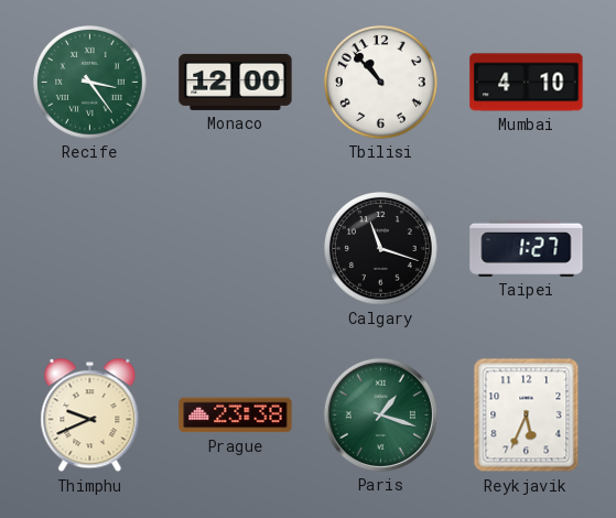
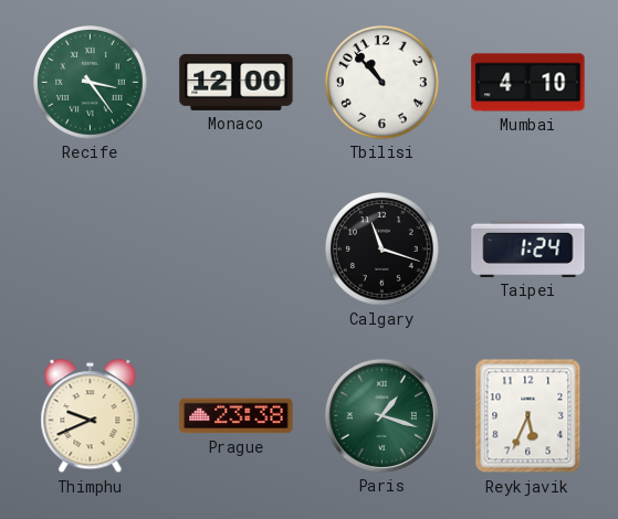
Taipei: 1:27 -> 1:24
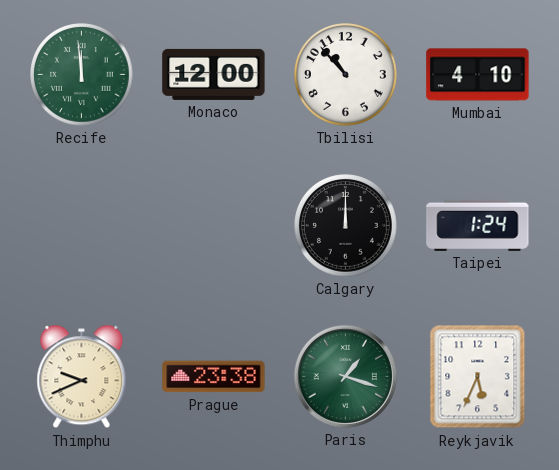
Recife: 3:24 -> 11:59
Calgary: 11:18 -> 12:00
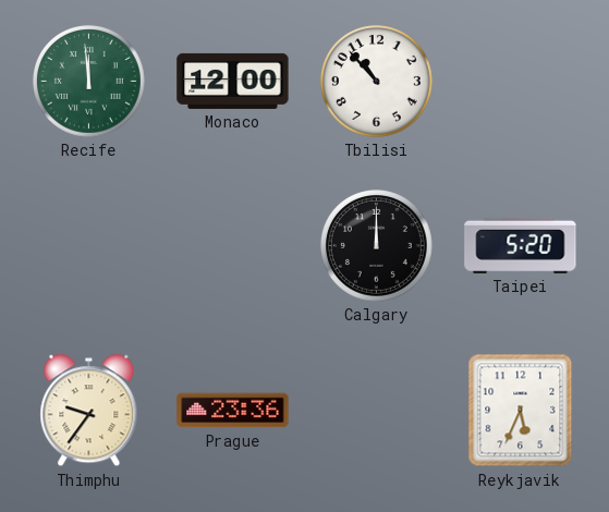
Mumbai: 4:10 -> none
Taipei: 1:24 -> 5:20
Thimphu: 9:41 -> 9:36
Prague: 23:38 -> 23:36
Paris: 1:18 -> none
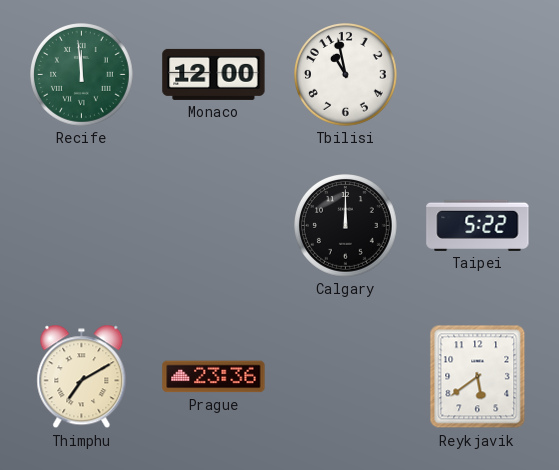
Tbilisi: 10:53 -> 10:58
Taipei: 5:20 -> 5:22
Thimphu: 9:36 -> 7:10
Reykjavik: 5:34 -> 5:39
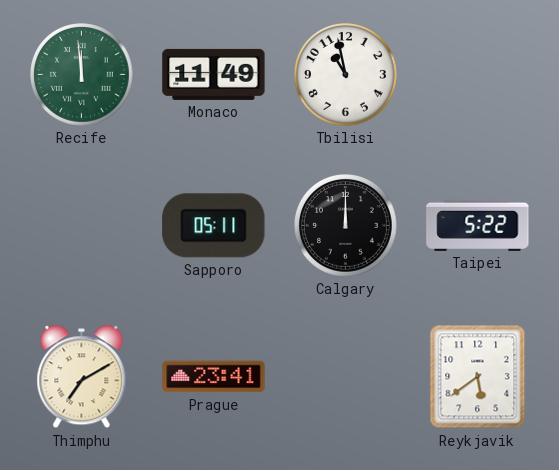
Monaco: 12:00 -> 11:49
Sapporo: none -> 05:11
Prague: 23:36 -> 23:41
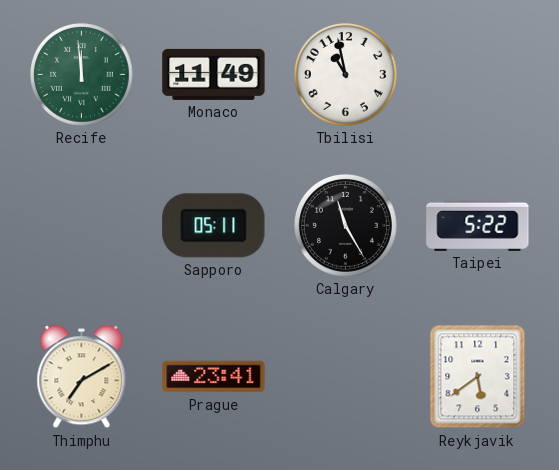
Calgary: 12:00 -> 11:25
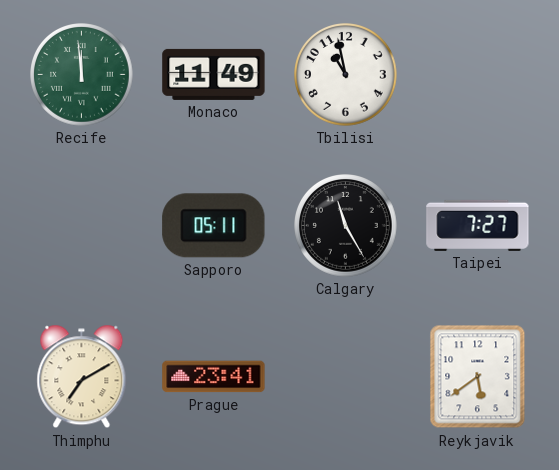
Taipei: 5:22 -> 7:27
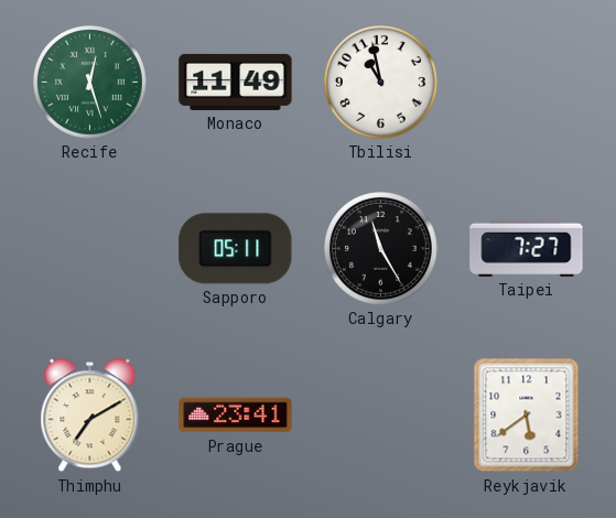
Recife: 11:59 -> 12:27
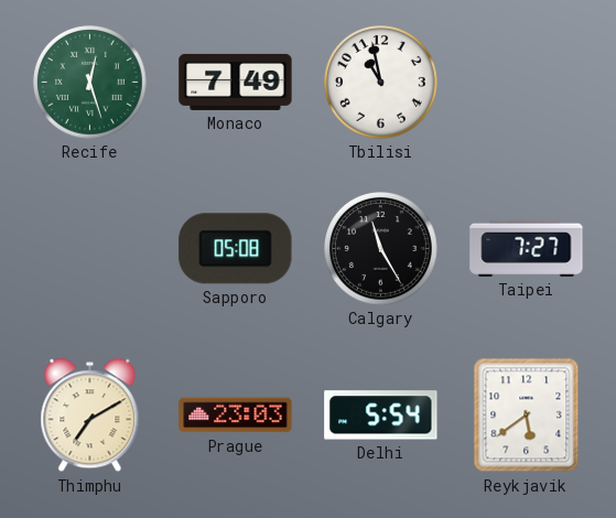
Monaco: 11:49 -> 7:49
Sapporo: 05:11 -> 05:08
Prague: 23:41 -> 23:03
Delhi: none -> 5:54
